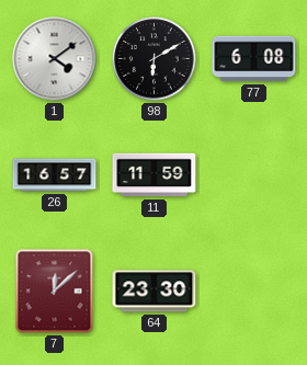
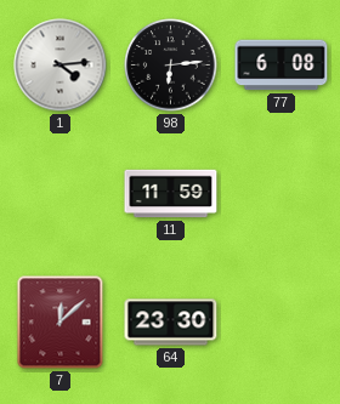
1: 4:09 -> 4:14
98: 6:10 -> 6:14
26: 16:57 -> none
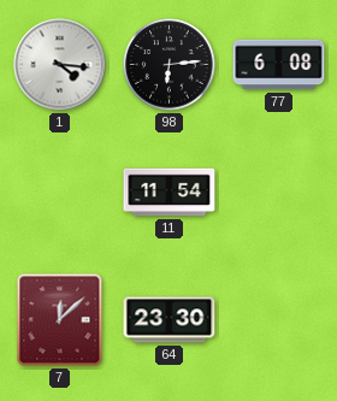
1: 4:14 -> 4:16
11: 11:59 -> 11:54
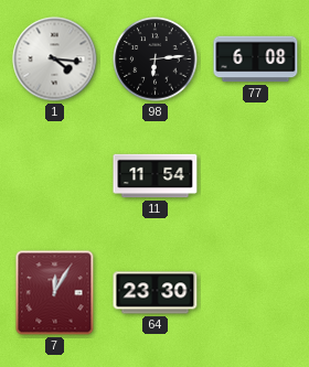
7: 12:08 -> 12:05
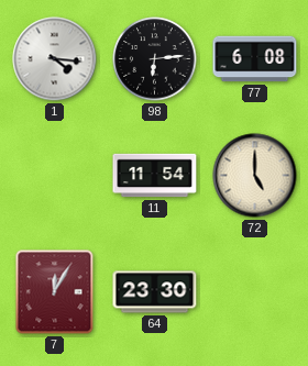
72: none -> 5:00
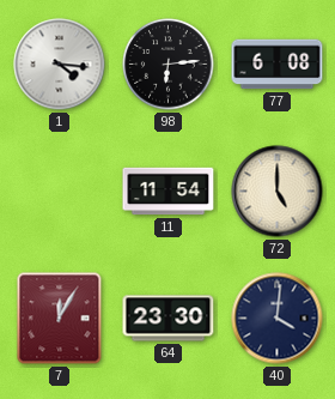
40: none -> 4:01
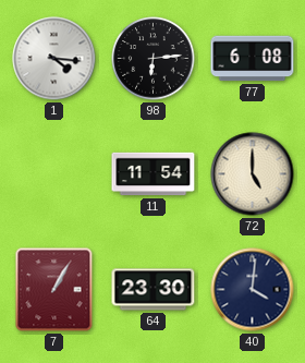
7: 12:05 -> 1:05
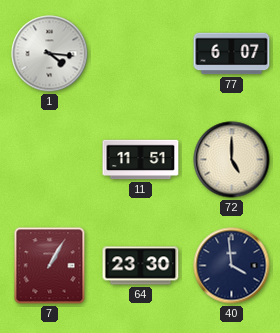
98: 6:14 -> none
77: 6:08 -> 6:07
11: 11:54 -> 11:51
40: 4:01 -> 3:59
